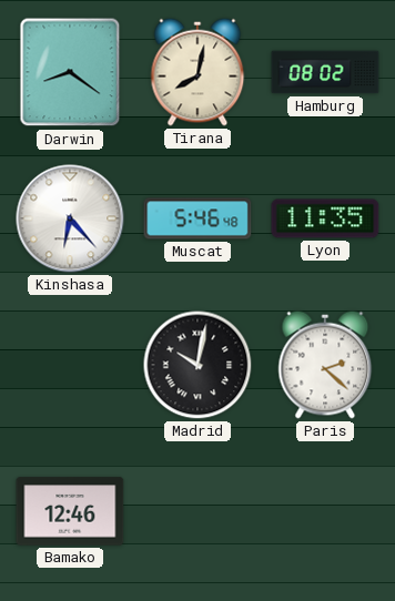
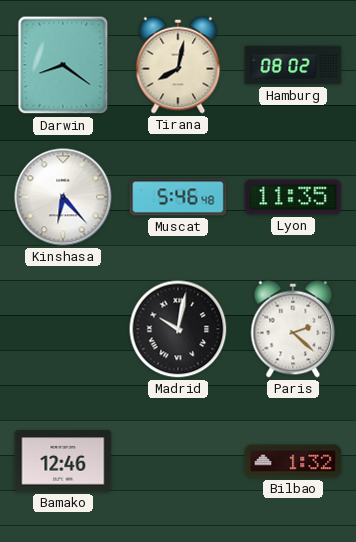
Bilbao: none -> 1:32
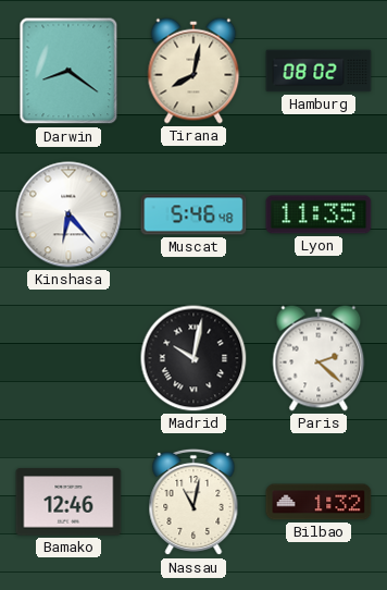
Nassau: none -> 11:02
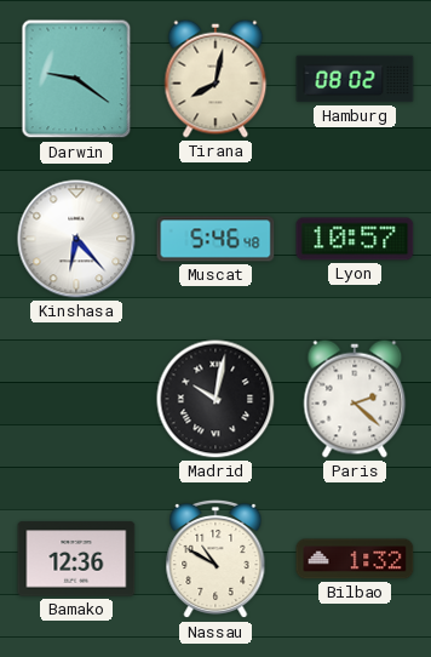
Darwin: 8:21 -> 9:21
Lyon: 11:35 -> 10:57
Bamako: 12:46 -> 12:36
Nassau: 11:02 -> 10:50
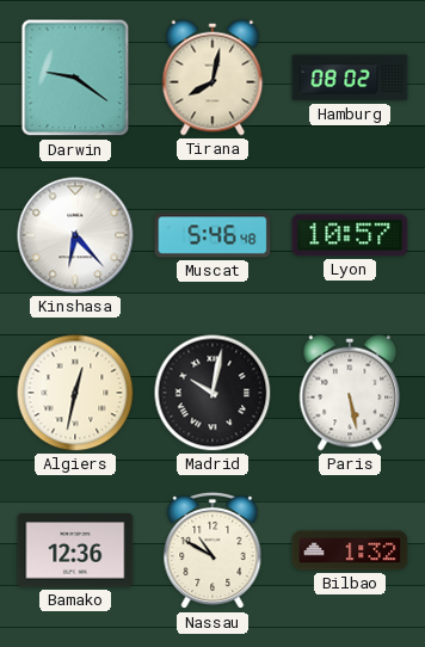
Algiers: none -> 12:32
Paris: 2:22 -> 5:28
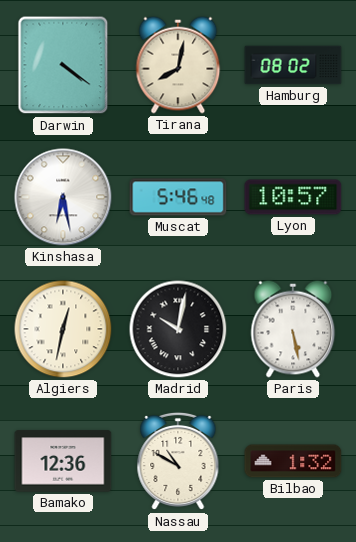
Darwin: 9:21 -> 4:21
Kinshasa: 6:23 -> 6:28
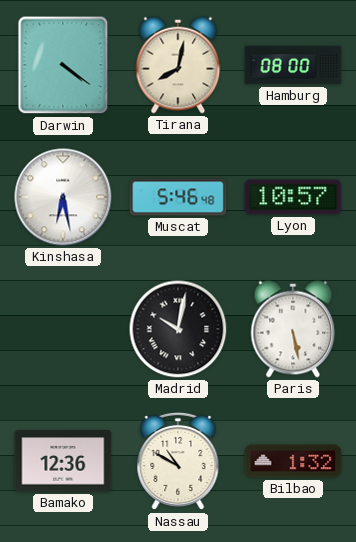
Hamburg: 08:02 -> 08:00
Algiers: 12:32 -> none
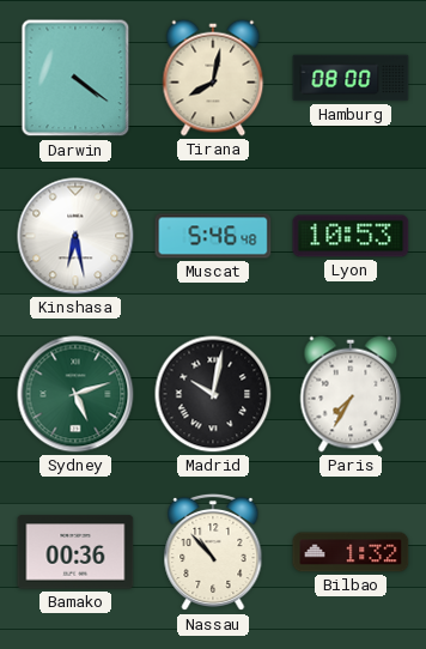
Lyon: 10:57 -> 10:53
Sydney: none -> 5:12
Paris: 5:28 -> 7:35
Bamako: 12:36 -> 00:36
Nassau: 10:50 -> 10:53
